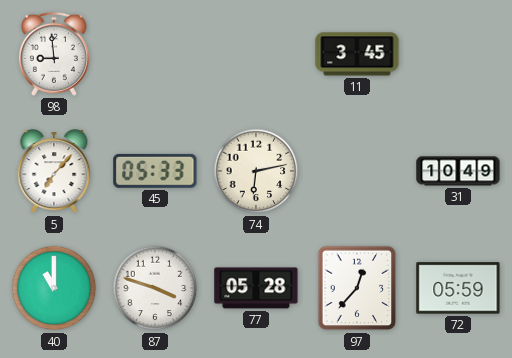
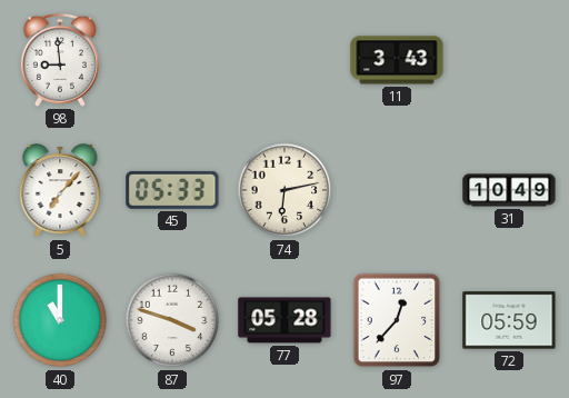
11: 3:45 -> 3:43
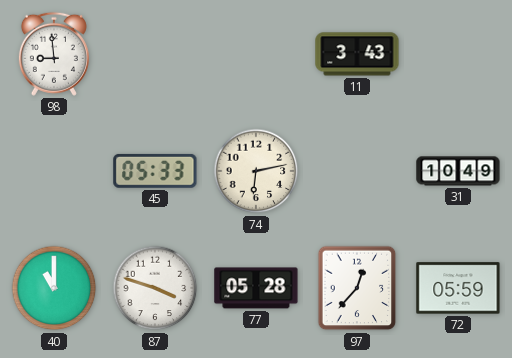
5: 7:07 -> none
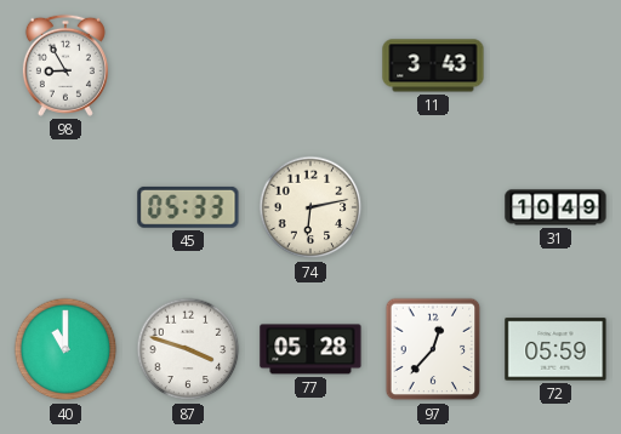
98: 8:59 -> 8:55
